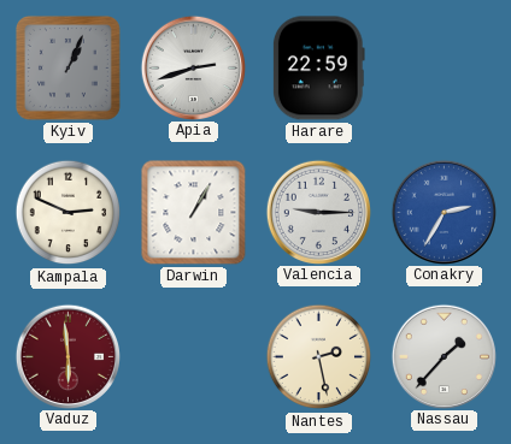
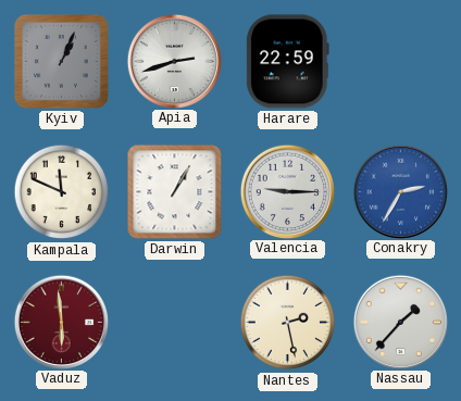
Kampala: 2:49 -> 11:49
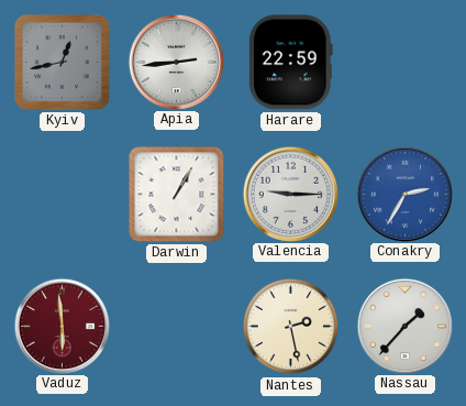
Kyiv: 1:04 -> 12:43
Apia: 2:42 -> 2:44
Kampala: 11:49 -> none
